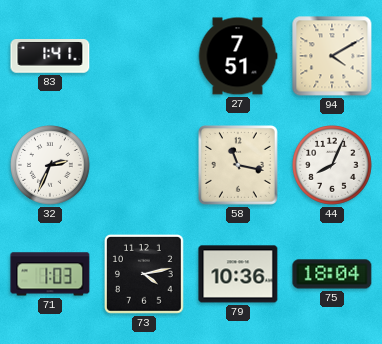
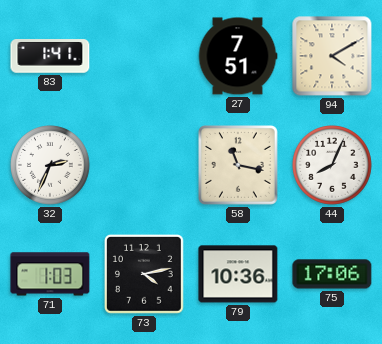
75: 18:04 -> 17:06
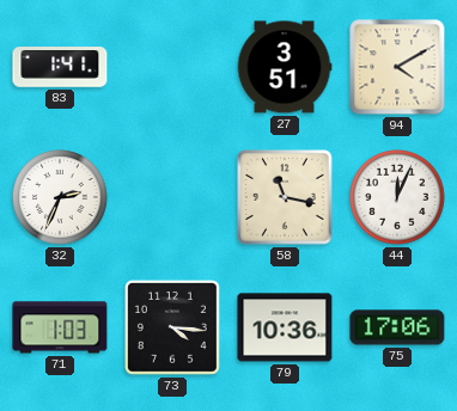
27: 7:51 -> 3:51
44: 8:04 -> 12:04
73: 4:13 -> 4:16
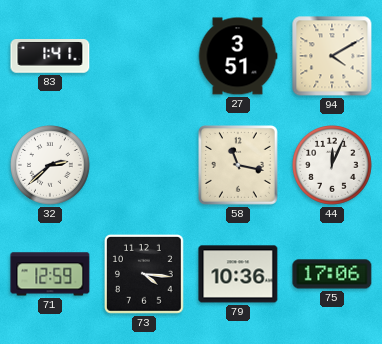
32: 2:34 -> 2:38
71: 1:03 -> 12:59
